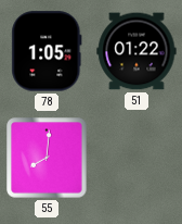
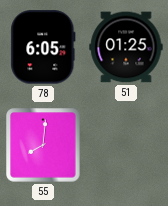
78: 1:05 -> 6:05
51: 01:22 -> 01:25
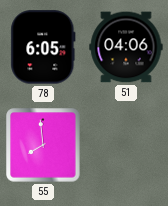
51: 01:25 -> 04:06
55: 8:01 -> 7:59
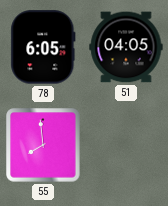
51: 04:06 -> 04:05
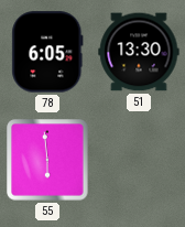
51: 04:05 -> 13:30
55: 7:59 -> 5:59
